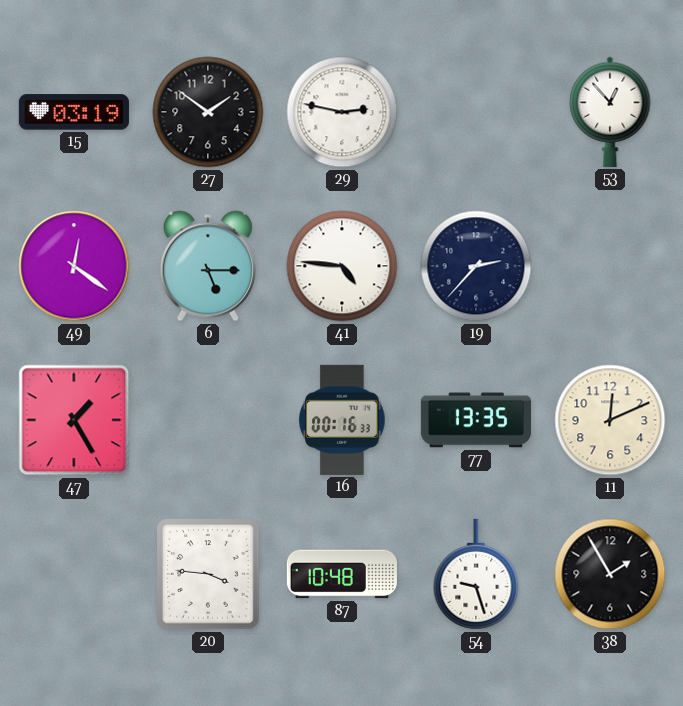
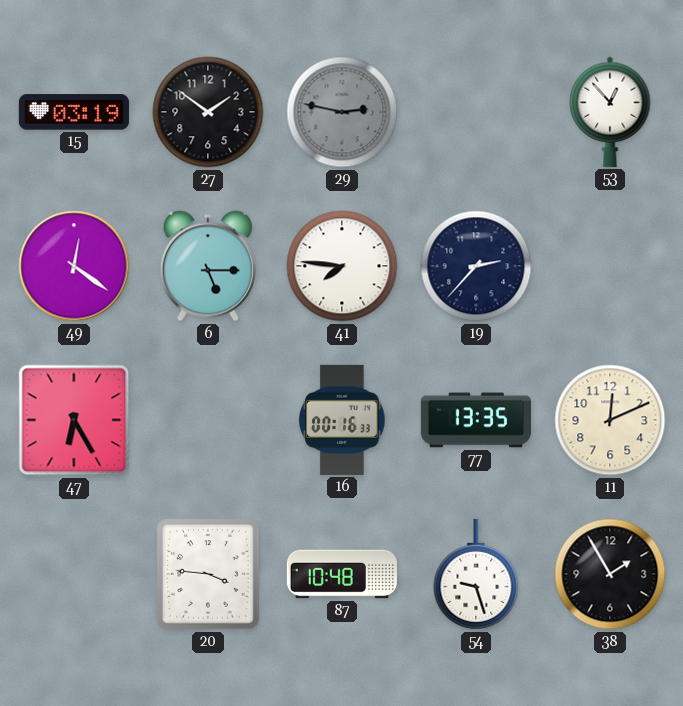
29 dial: white -> grey
41: 4:46 -> 7:46
47: 1:25 -> 6:25
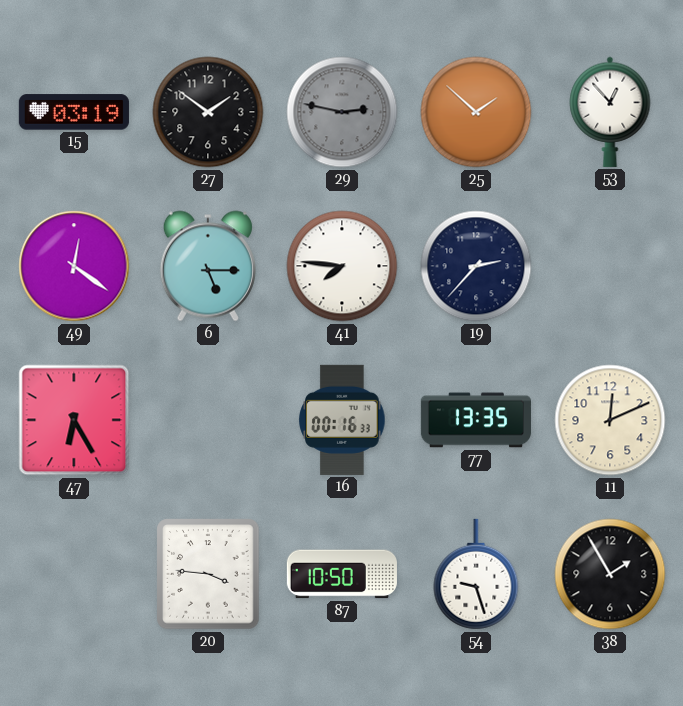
25: none -> 1:52
87: 10:48 -> 10:50
